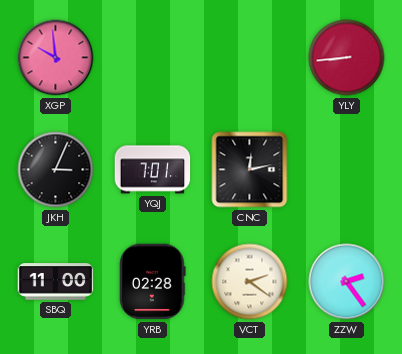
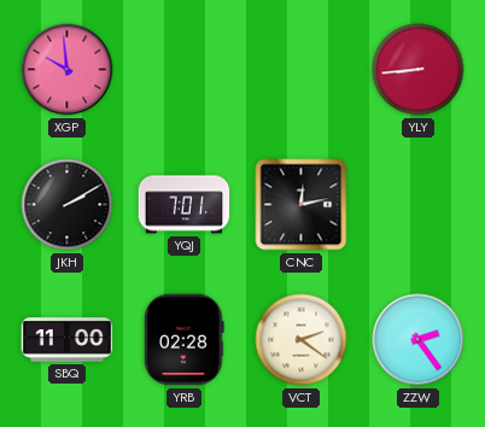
JKH: 3:04 -> 2:10
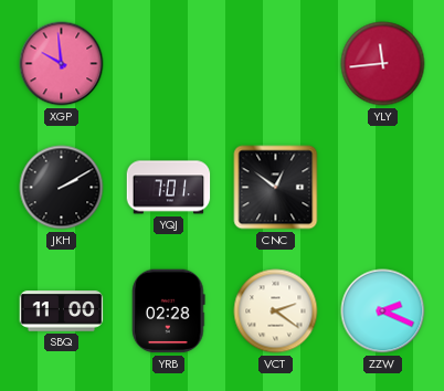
YLY: 8:44 -> 11:44
CNC: 12:13 -> 12:51
ZZW: 2:24 -> 2:19
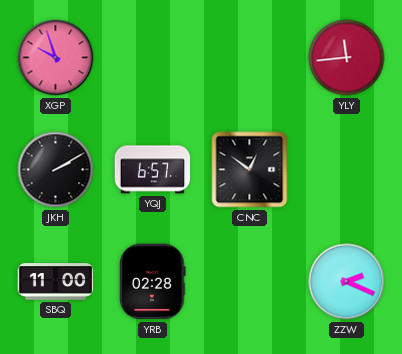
XGP: 9:59 -> 9:57
YQJ: 7:01 -> 6:57
VCT: 2:21 -> none
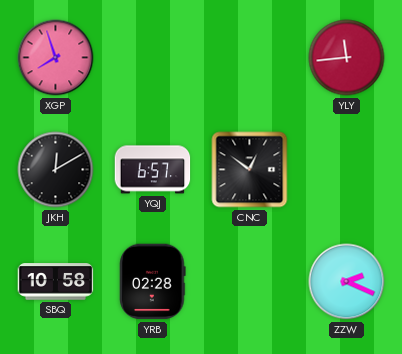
XGP: 9:57 -> 7:57
JKH: 2:10 -> 12:10
SBQ: 11:00 -> 10:58
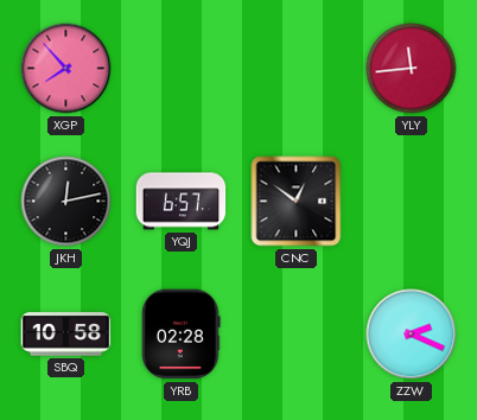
XGP: 7:57 -> 7:53
JKH: 12:10 -> 12:13
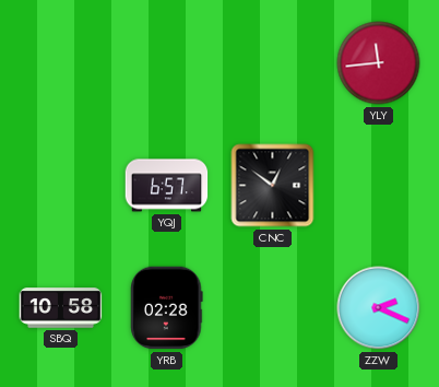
XGP: 7:53 -> none
JKH: 12:13 -> none
